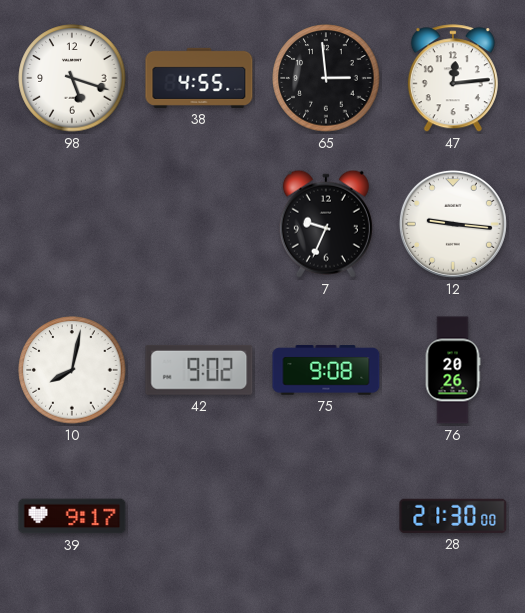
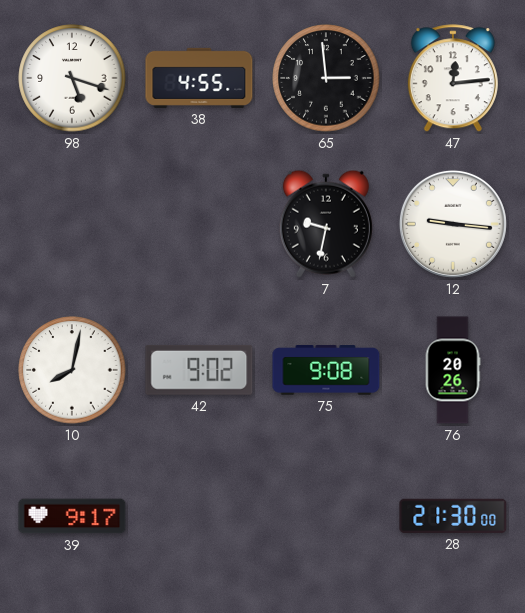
7: 9:34 -> 9:32
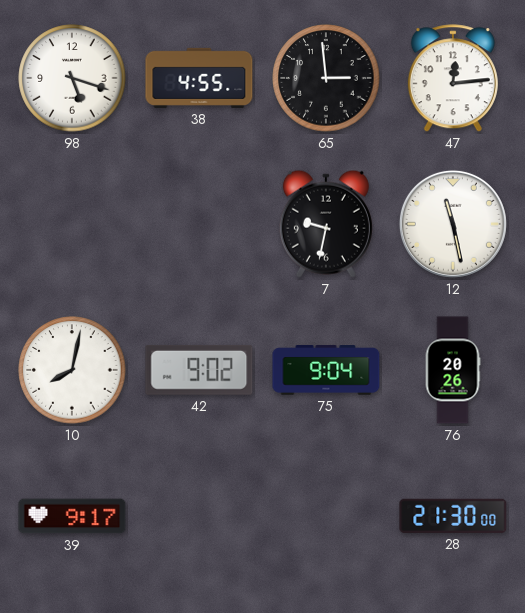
12: 9:16 -> 11:28
75: 9:08 -> 9:04
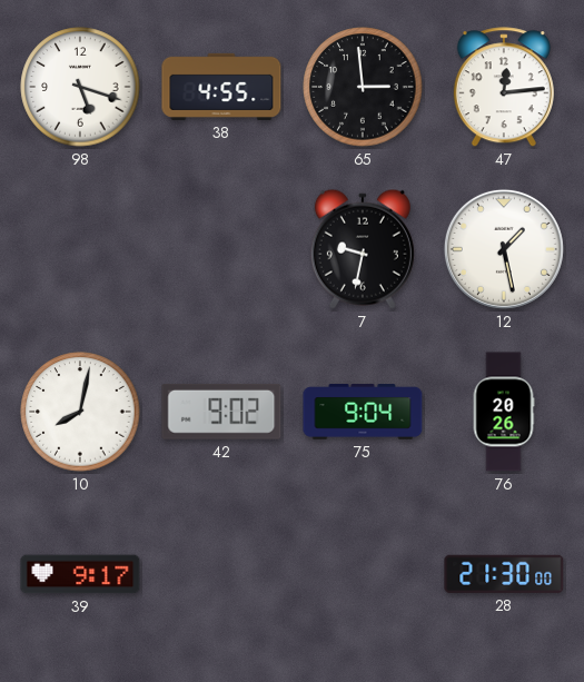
12: 11:28 -> 1:28
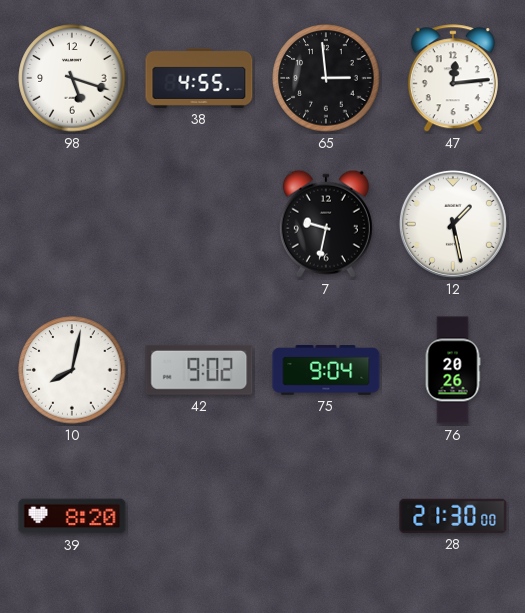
39: 9:17 -> 8:20
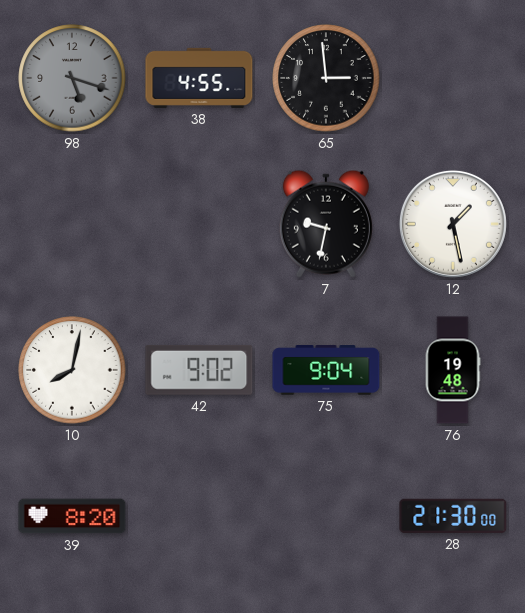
98 dial: white -> grey
47: 12:14 -> none
76: 20:26 -> 19:48
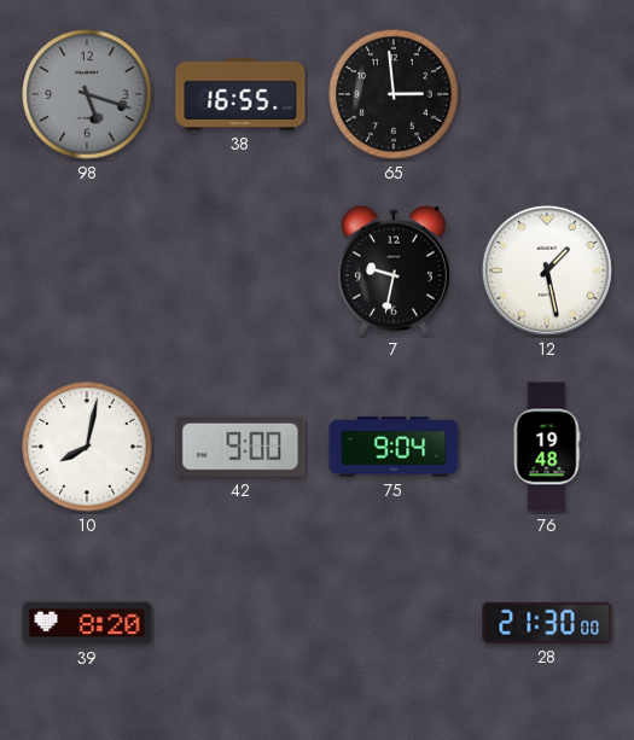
38: 4:55 -> 16:55
42: 9:02 -> 9:00
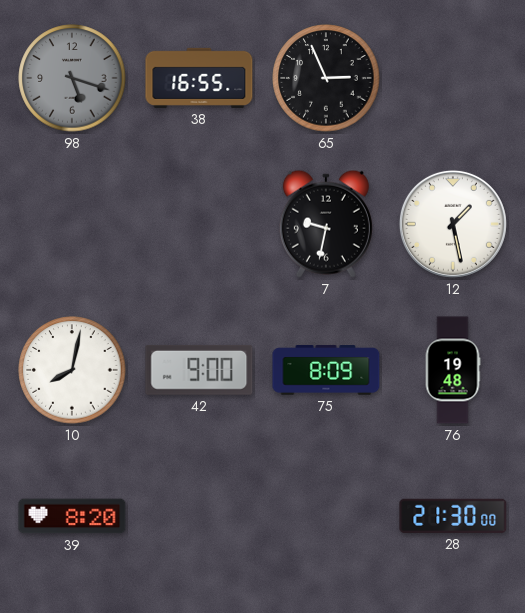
65: 2:59 -> 2:56
75: 9:04 -> 8:09
